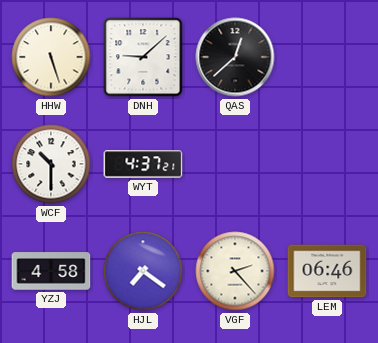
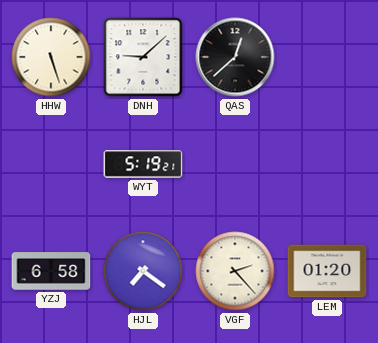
WCF: 10:30 -> none
WYT: 4:37 -> 5:19
YZJ: 4:58 -> 6:58
LEM: 06:46 -> 01:20
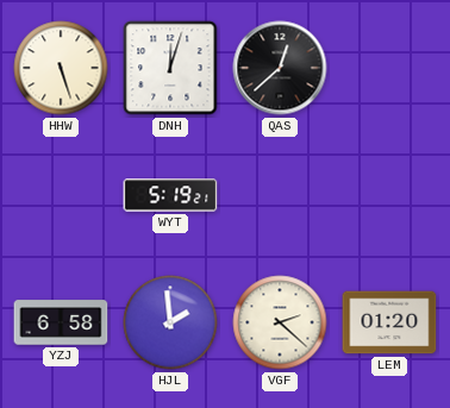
DNH: 9:08 -> 12:03
HJL: 7:21 -> 1:59
VGF: 2:23 -> 2:22
